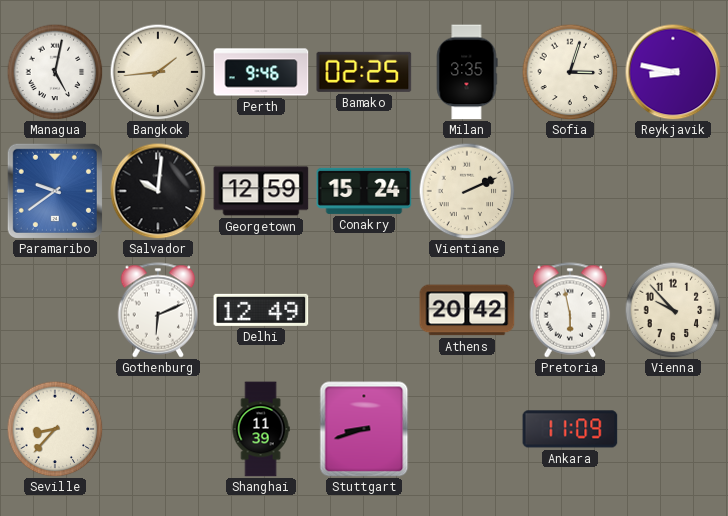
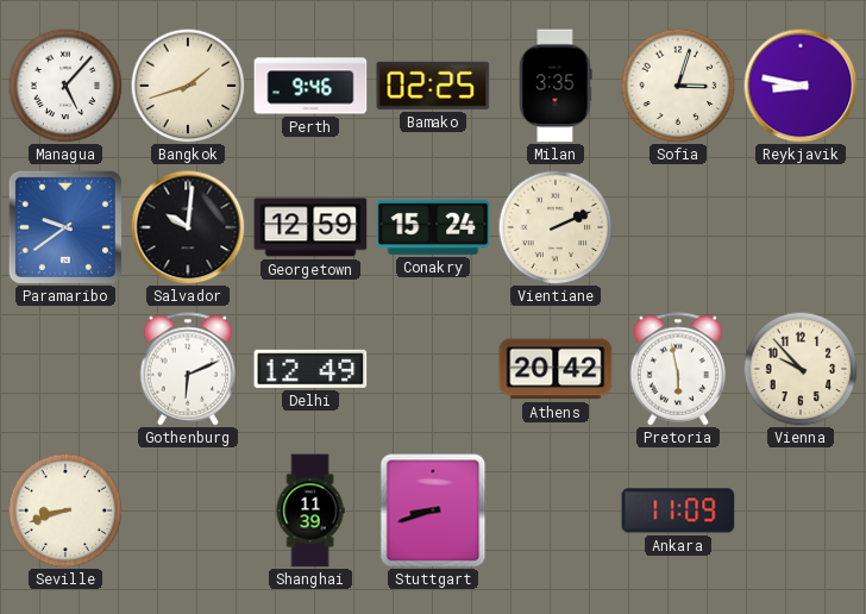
Managua: 5:02 -> 5:07
Bangkok: 1:44 -> 1:42
Seville: 8:37 -> 8:42
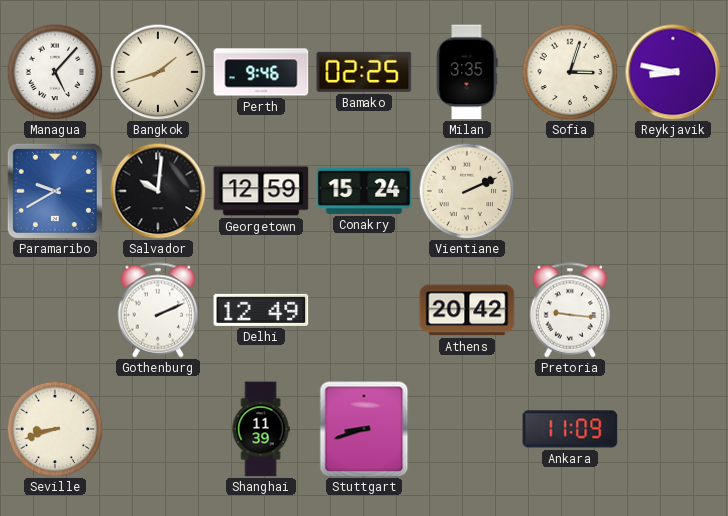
Paramaribo: 9:39 -> 9:40
Gothenburg: 6:11 -> 2:11
Pretoria: 5:58 -> 9:16
Vienna: 9:53 -> none
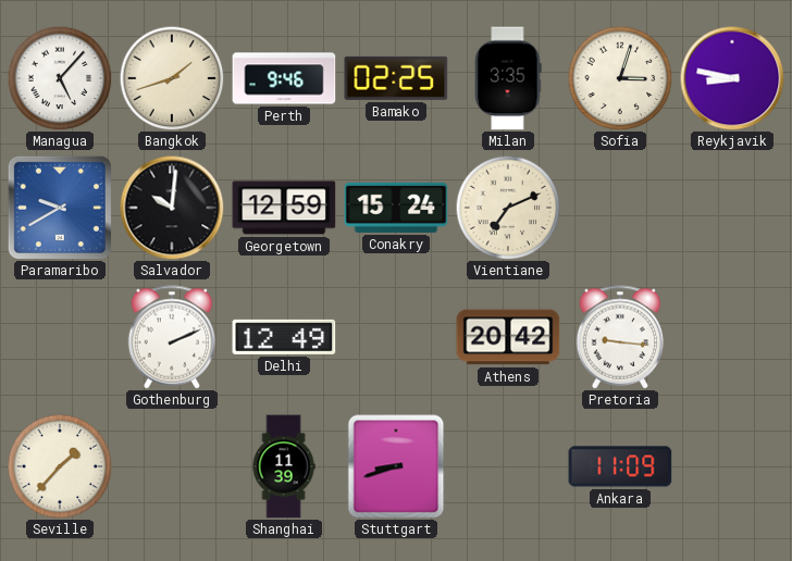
Vientiane: 2:11 -> 7:11
Seville: 8:42 -> 1:37
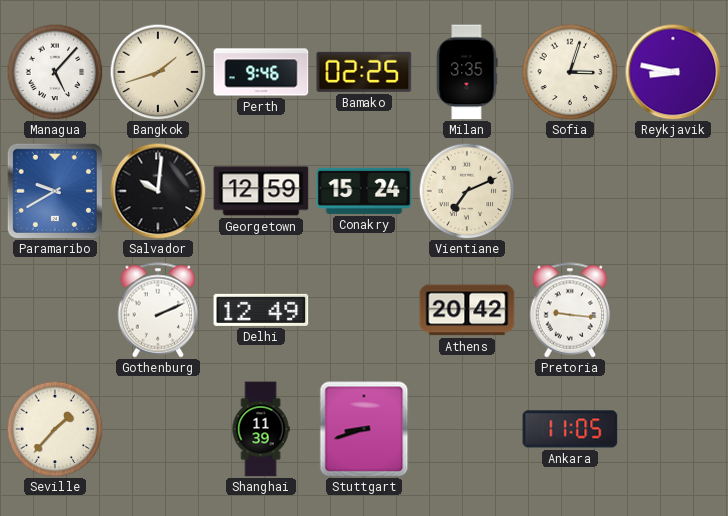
Ankara: 11:09 -> 11:05
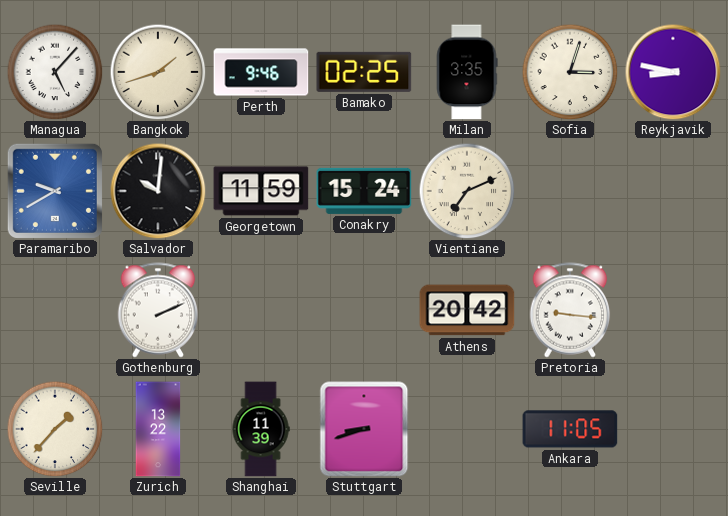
Georgetown: 12:59 -> 11:59
Delhi: 12:49 -> none
Zurich: none -> 13:22
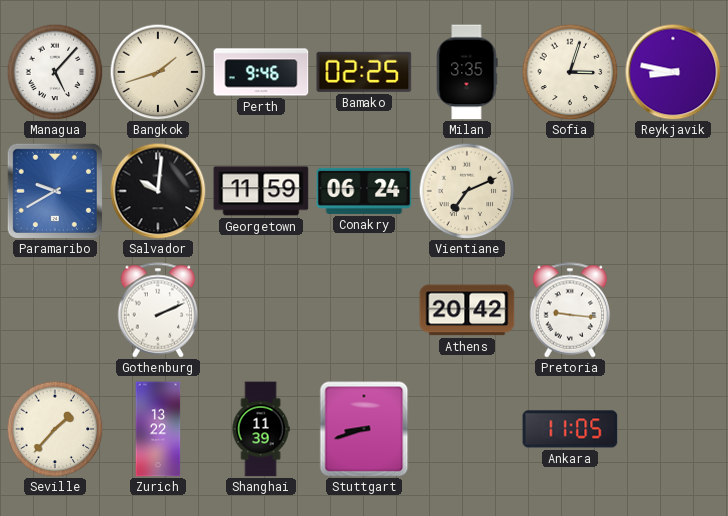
Conakry: 15:24 -> 06:24
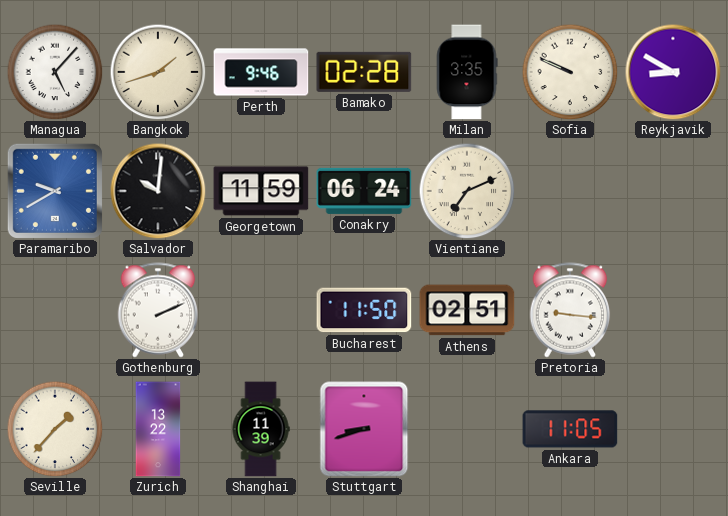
Bamako: 02:25 -> 02:28
Sofia: 3:03 -> 9:49
Reykjavik: 8:47 -> 8:50
Bucharest: none -> 11:50
Athens: 20:42 -> 02:51
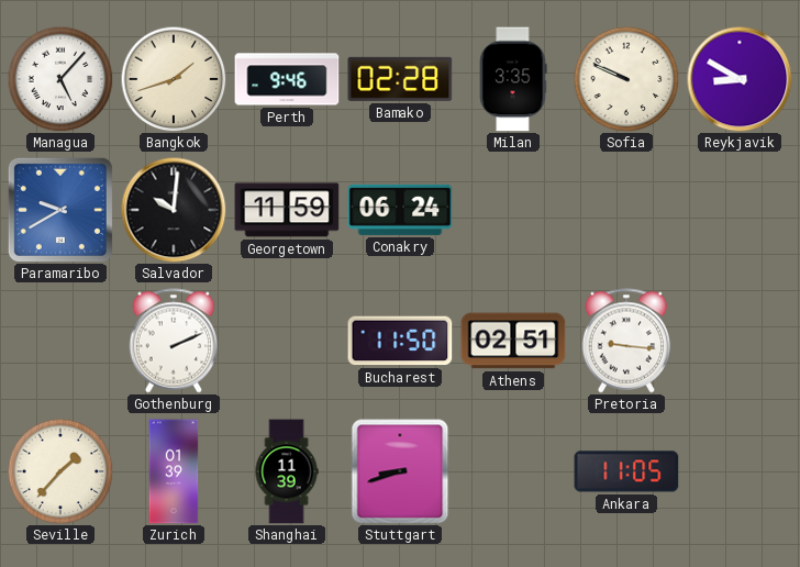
Vientiane: 7:11 -> none
Zurich: 13:22 -> 01:39
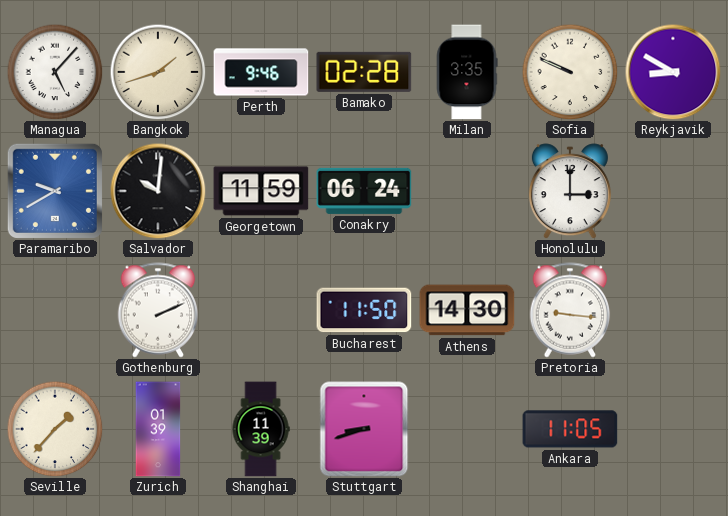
Honolulu: none -> 3:00
Athens: 02:51 -> 14:30
